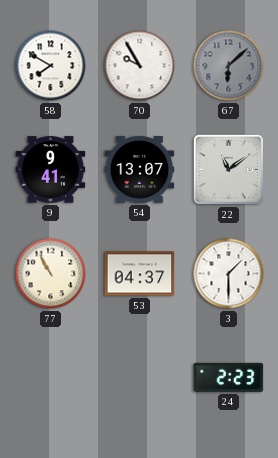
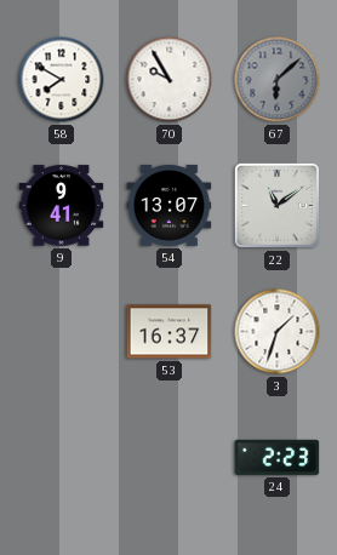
77: 10:55 -> none
53: 04:37 -> 16:37
3: 1:30 -> 1:33
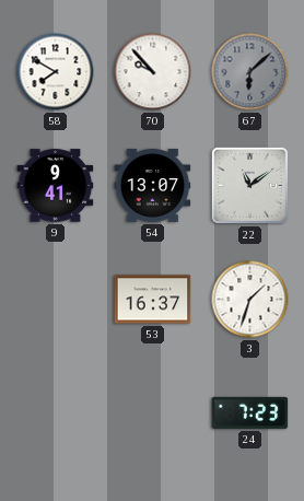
70: 9:55 -> 9:53
24: 2:23 -> 7:23
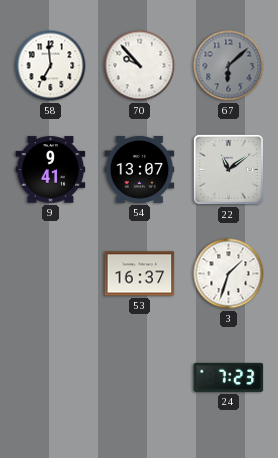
58: 7:50 -> 6:59
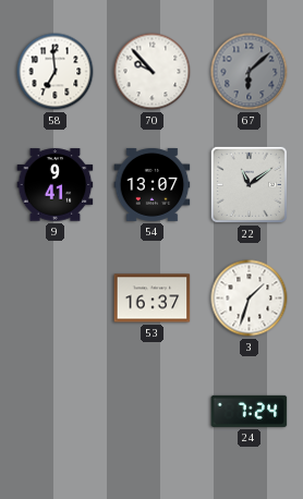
24: 7:23 -> 7:24
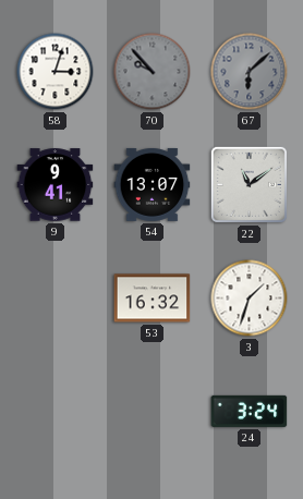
58: 6:59 -> 3:03
70 dial: white -> grey
53: 16:37 -> 16:32
24: 7:24 -> 3:24
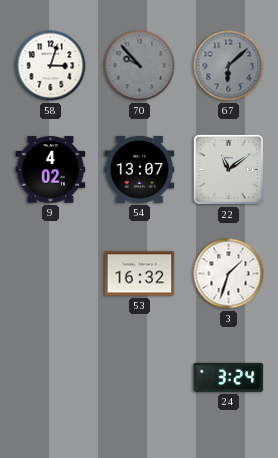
9: 9:41 -> 4:02
